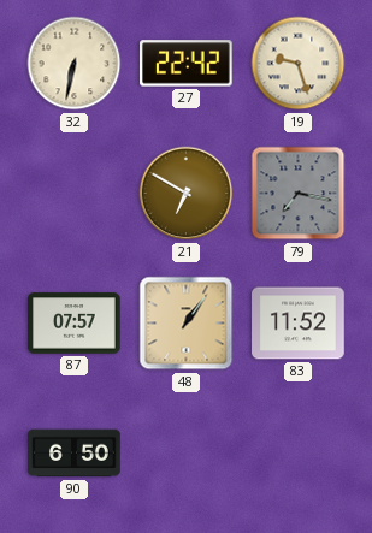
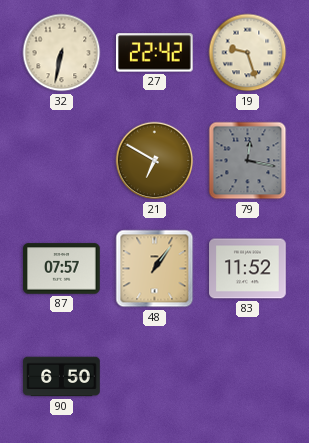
79: 7:17 -> 12:17
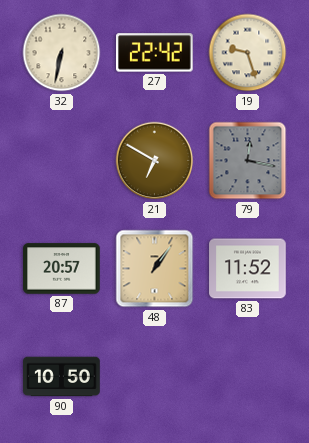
87: 07:57 -> 20:57
90: 6:50 -> 10:50
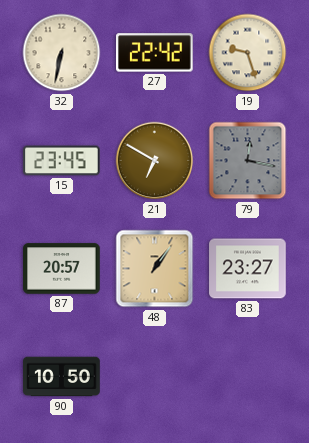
15: none -> 23:45
83: 11:52 -> 23:27
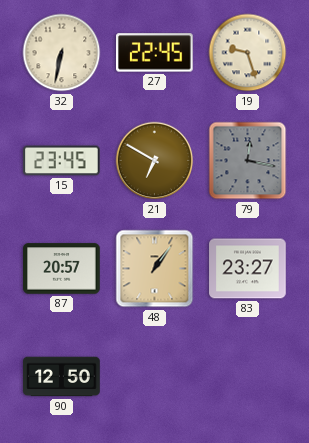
27: 22:42 -> 22:45
90: 10:50 -> 12:50
